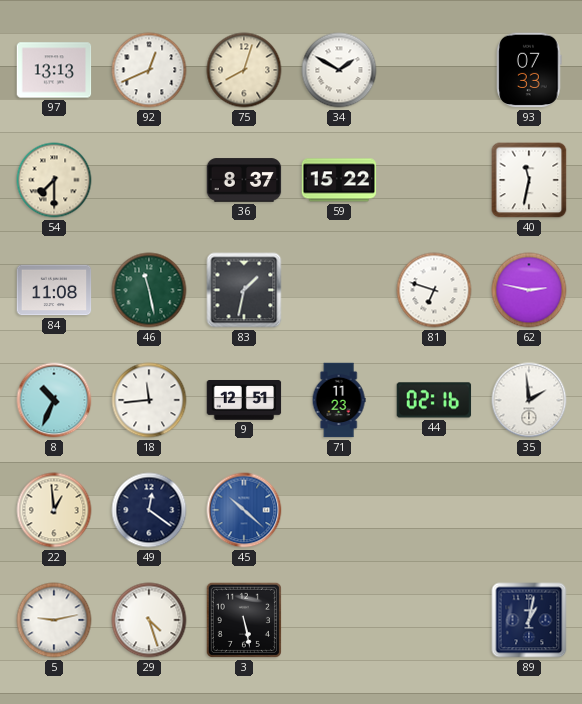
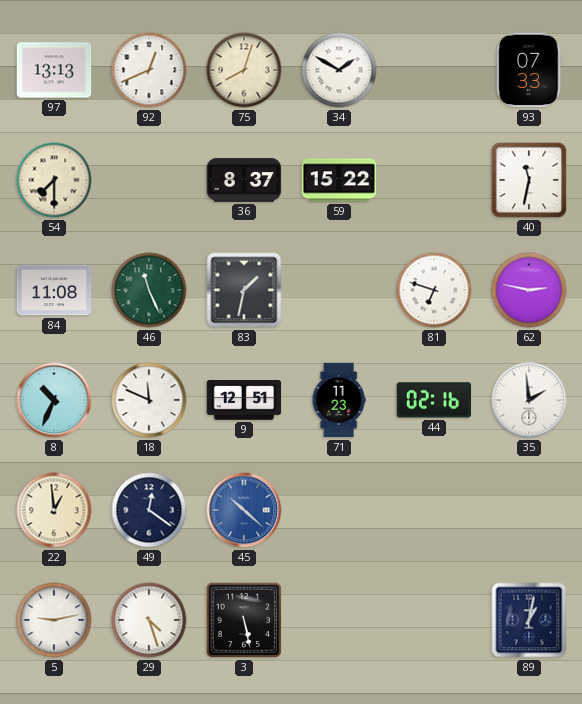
46: 11:28 -> 11:26
18: 11:44 -> 11:49
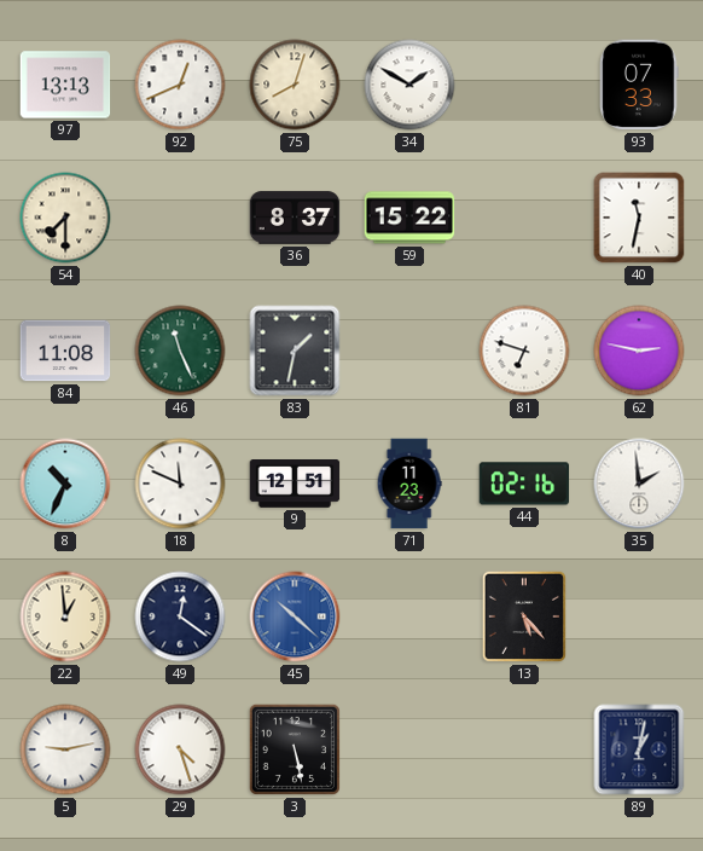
13: none -> 5:23
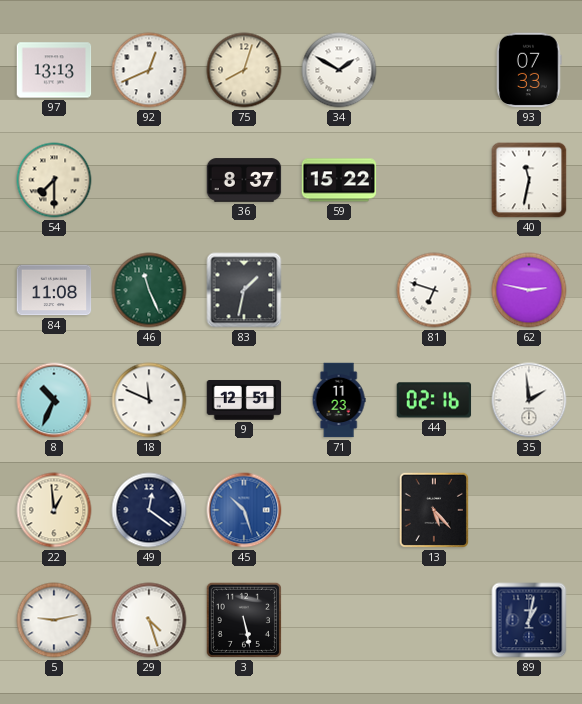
45: 10:22 -> 10:27
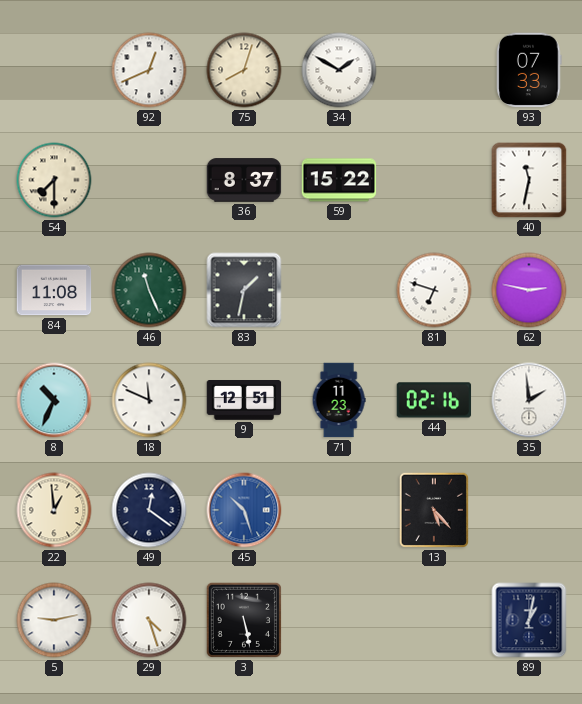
97: 13:13 -> none
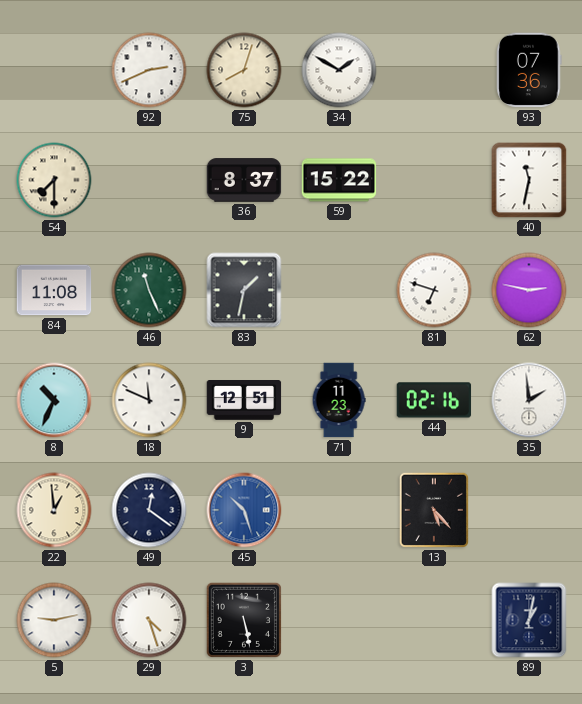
92: 12:41 -> 2:41
93: 07:33 -> 07:36
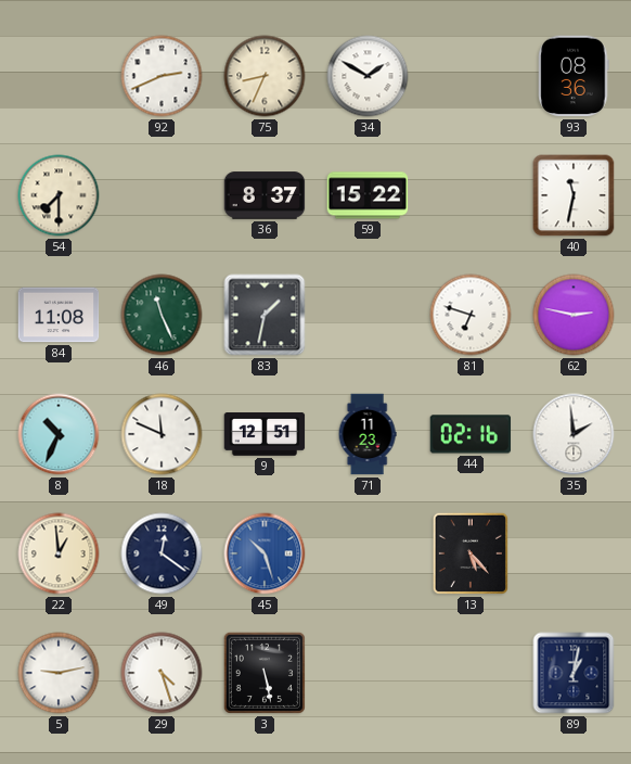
75: 8:03 -> 8:34
93: 07:36 -> 08:36
